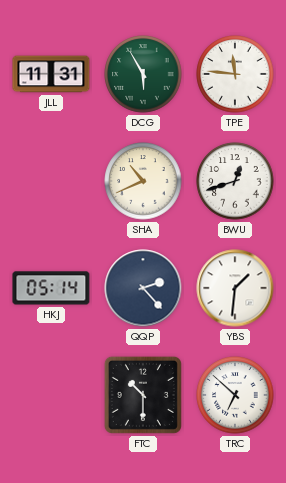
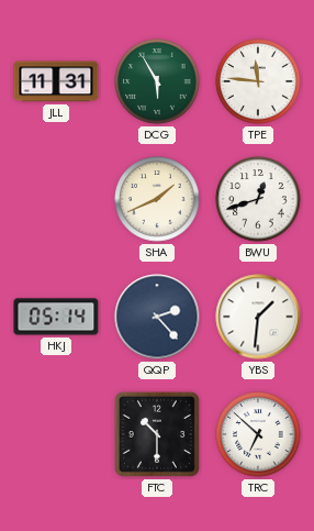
SHA: 10:41 -> 1:41
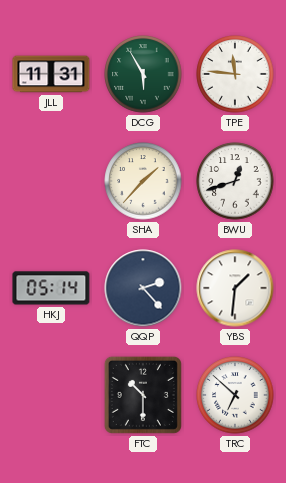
SHA: 1:41 -> 1:37
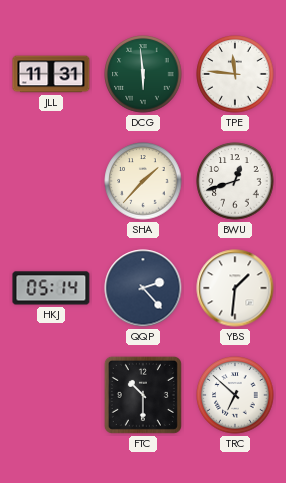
DCG: 5:55 -> 5:59
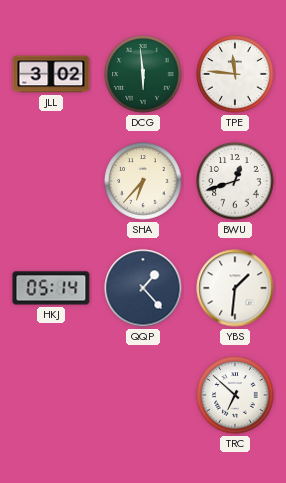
JLL: 11:31 -> 3:02
SHA: 1:37 -> 6:37
QQP: 2:23 -> 1:23
FTC: 10:30 -> none
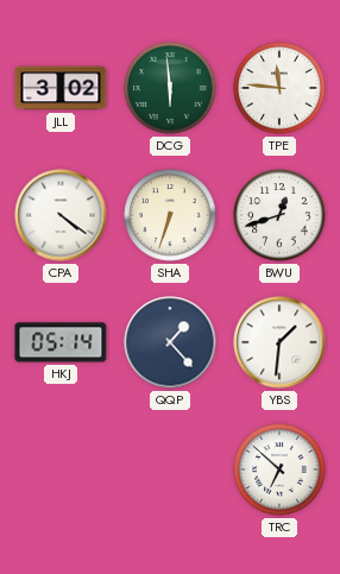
CPA: none -> 4:21
SHA: 6:37 -> 6:33
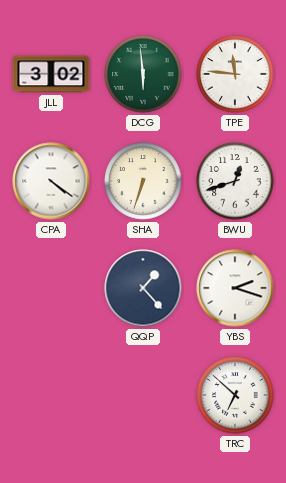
HKJ: 05:14 -> none
YBS: 1:31 -> 2:18
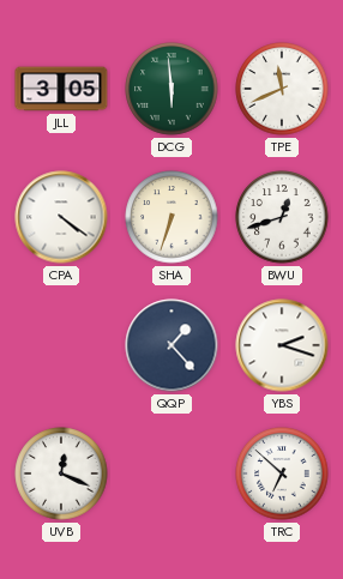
JLL: 3:02 -> 3:05
TPE: 11:46 -> 11:41
UVB: none -> 12:19
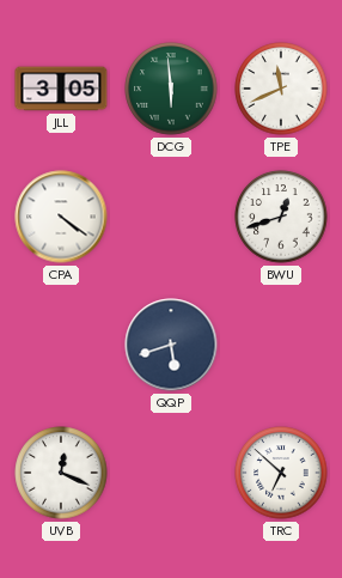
SHA: 6:33 -> none
QQP: 1:23 -> 5:42
YBS: 2:18 -> none
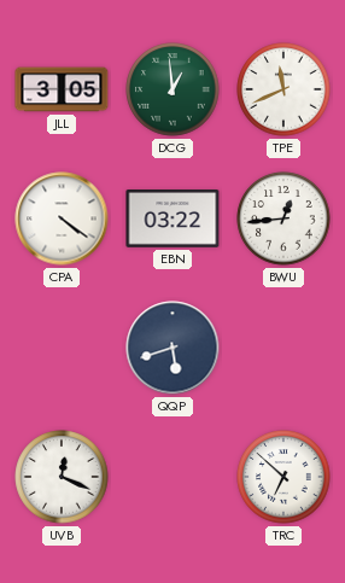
DCG: 5:59 -> 12:59
EBN: none -> 03:22
BWU: 12:42 -> 12:44
